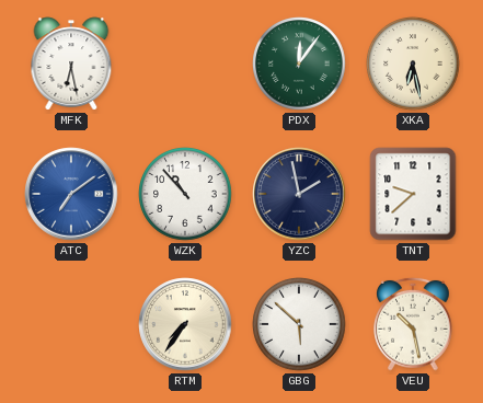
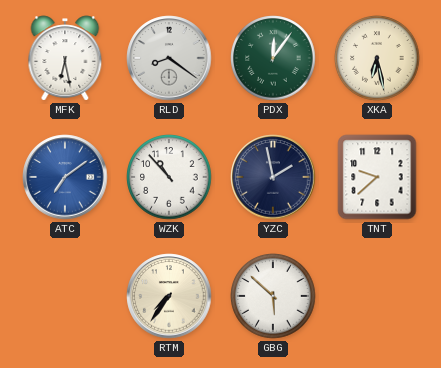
RLD: none -> 8:21
VEU: 10:28 -> none
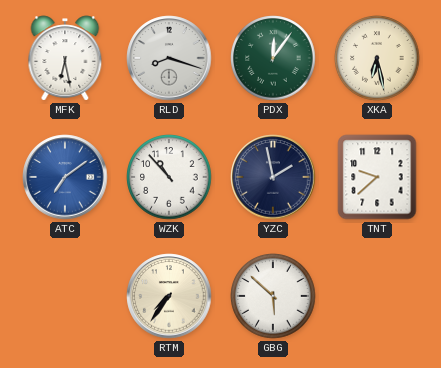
RLD: 8:21 -> 8:18
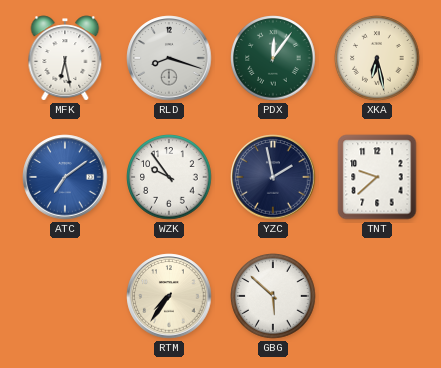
WZK: 10:53 -> 9:54
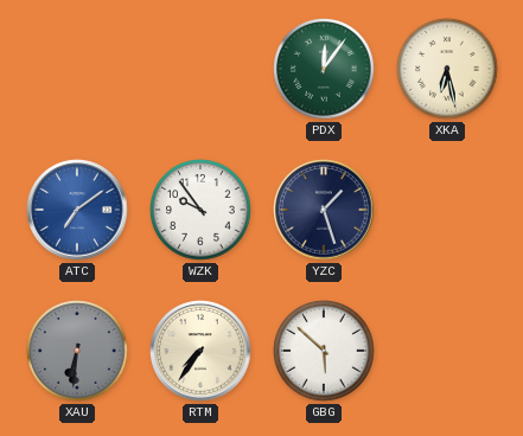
MFK: 6:28 -> none
RLD: 8:18 -> none
YZC: 1:58 -> 1:27
TNT: 9:38 -> none
XAU: none -> 6:31
